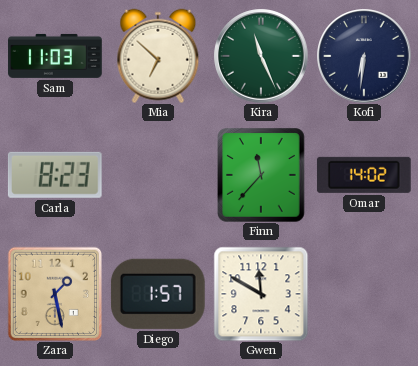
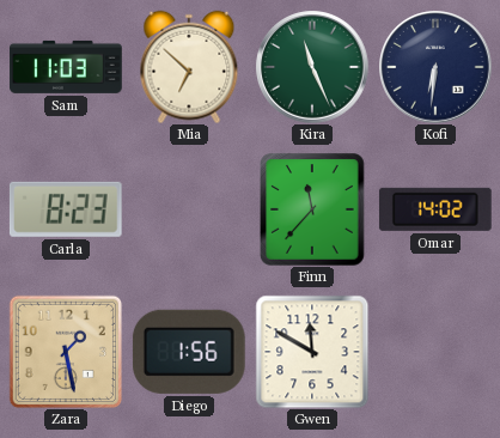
Diego: 1:57 -> 1:56
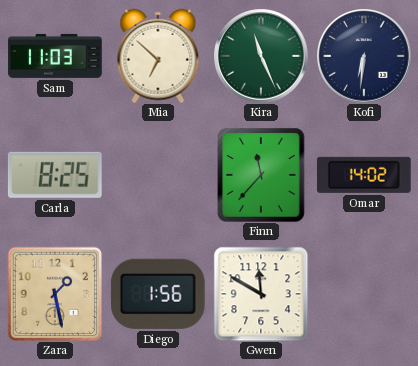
Carla: 8:23 -> 8:25
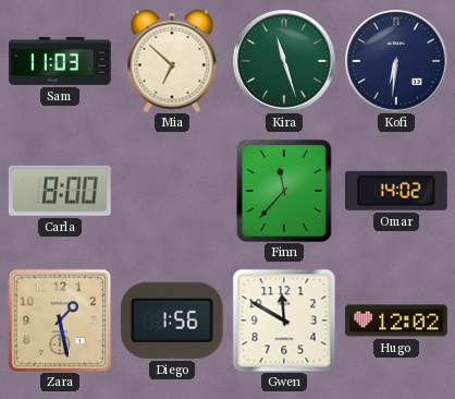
Kira: 11:26 -> 11:27
Carla: 8:25 -> 8:00
Hugo: none -> 12:02
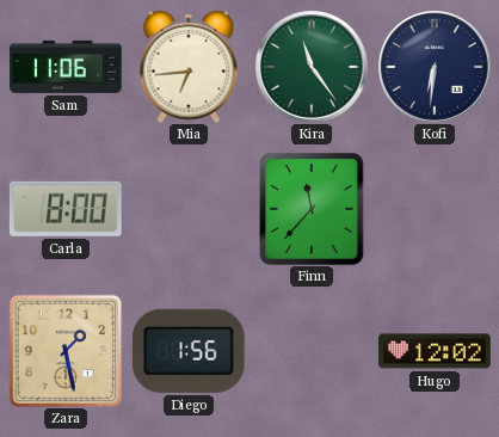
Sam: 11:03 -> 11:06
Mia: 6:52 -> 6:44
Kira: 11:27 -> 11:24
Omar: 14:02 -> none
Gwen: 11:50 -> none
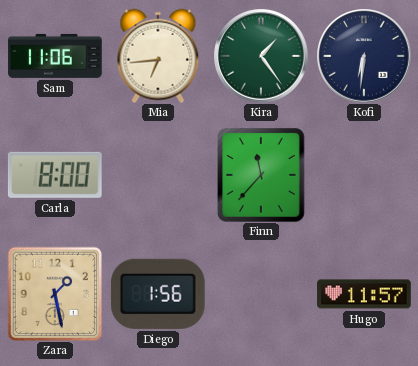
Kira: 11:24 -> 1:24
Hugo: 12:02 -> 11:57
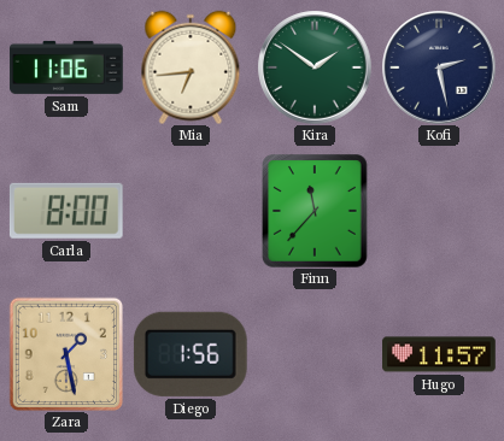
Kira: 1:24 -> 1:51
Kofi: 6:31 -> 2:28
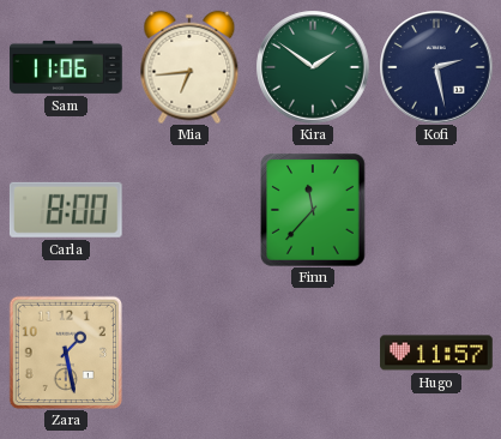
Diego: 1:56 -> none
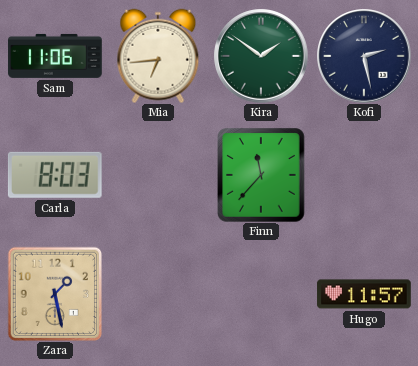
Carla: 8:00 -> 8:03
